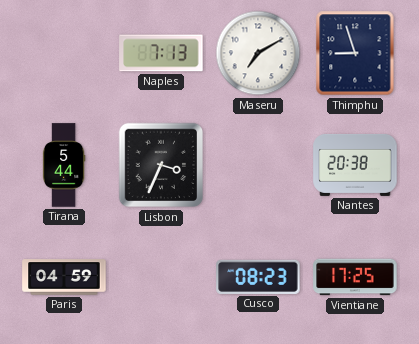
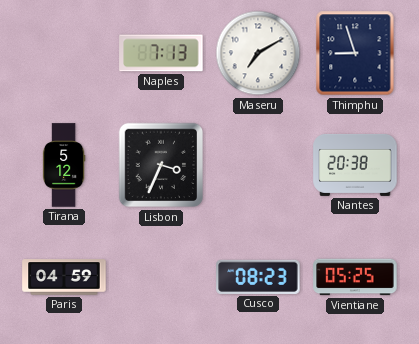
Tirana: 5:44 -> 5:12
Vientiane: 17:25 -> 05:25
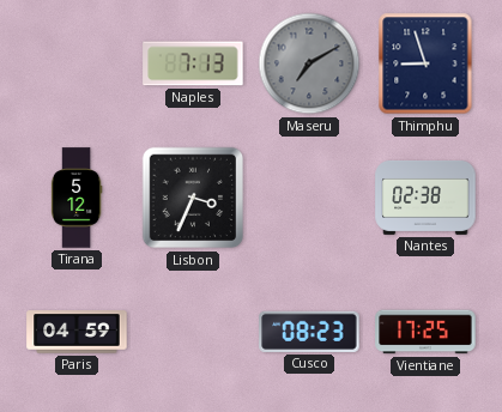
Maseru dial: white -> grey
Nantes: 20:38 -> 02:38
Vientiane: 05:25 -> 17:25
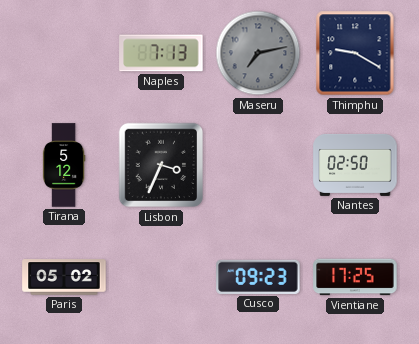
Maseru: 7:10 -> 7:13
Thimphu: 8:57 -> 9:20
Nantes: 02:38 -> 02:50
Paris: 04:59 -> 05:02
Cusco: 08:23 -> 09:23
